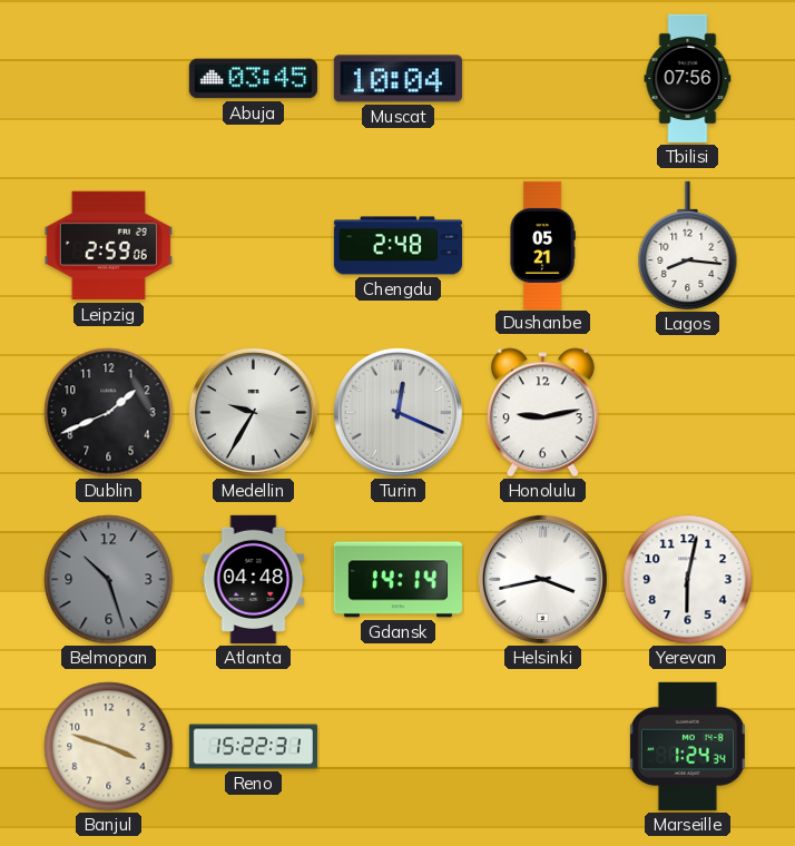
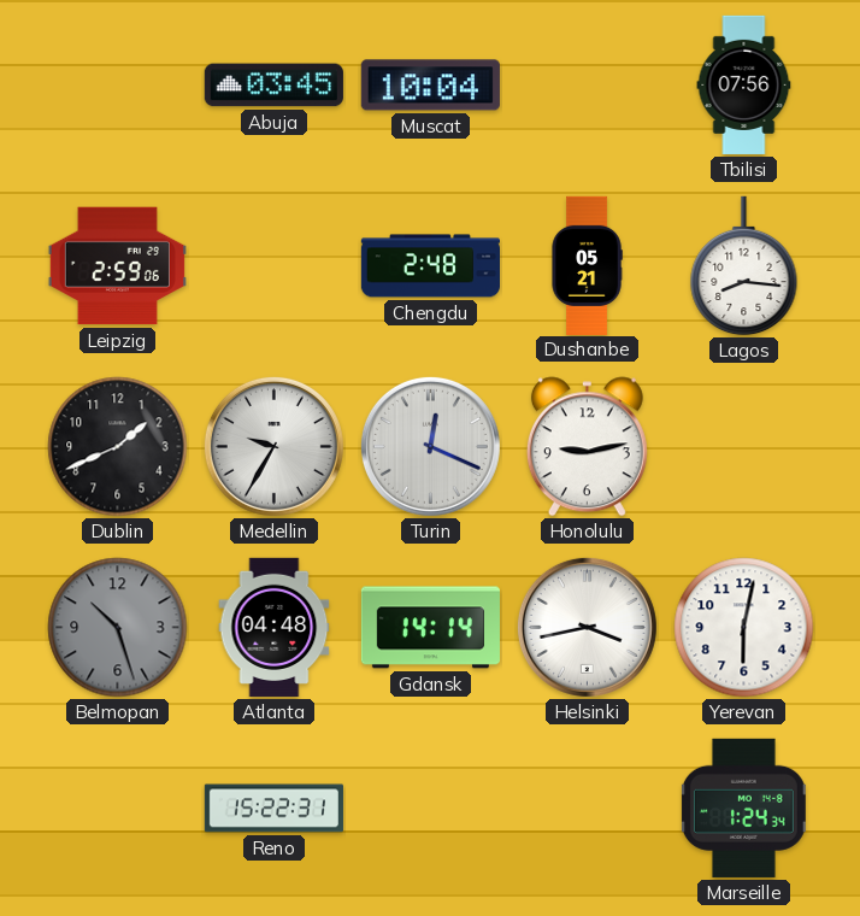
Banjul: 3:48 -> none
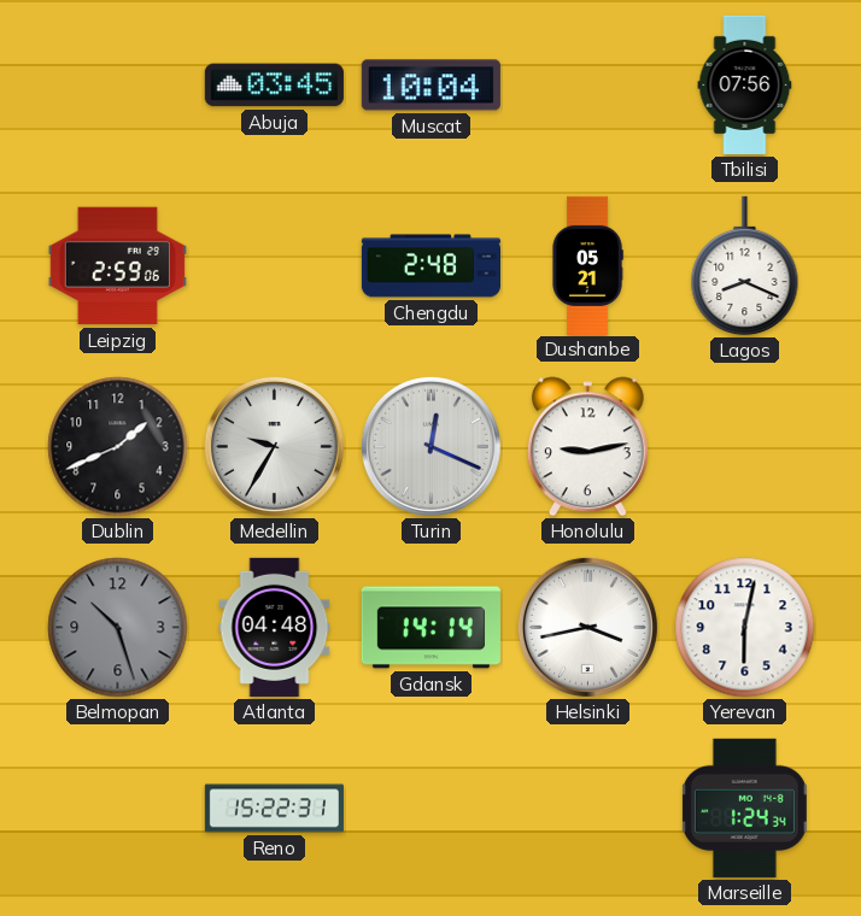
Lagos: 8:16 -> 8:19
